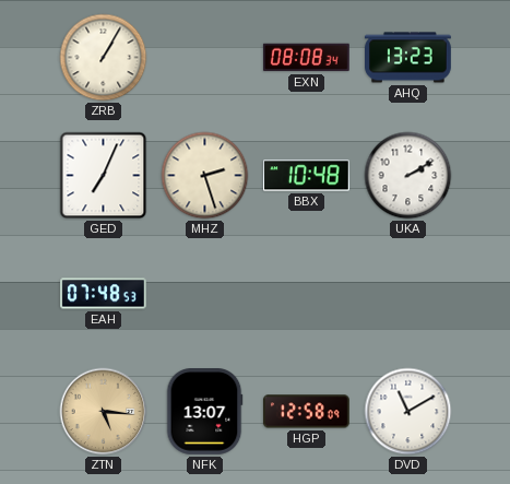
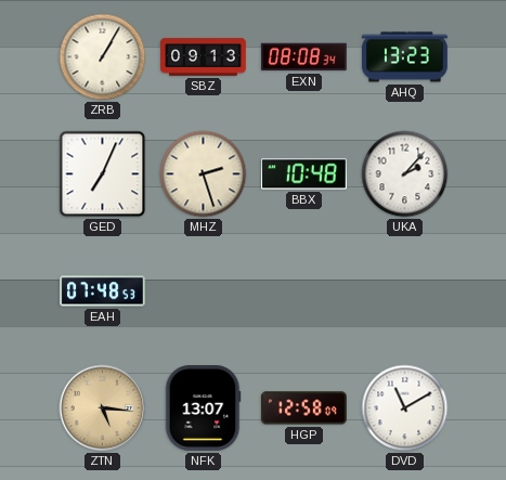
SBZ: none -> 09:13
UKA: 2:10 -> 2:07
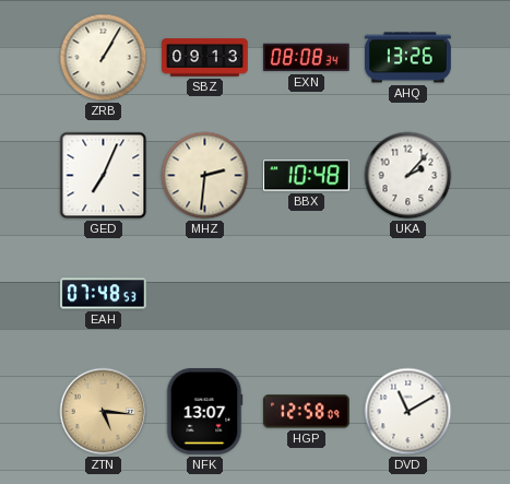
AHQ: 13:23 -> 13:26
MHZ: 2:27 -> 2:31
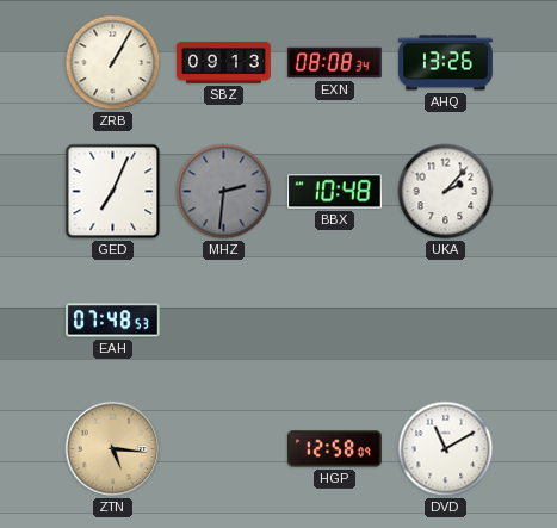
MHZ dial: cream -> grey
NFK: 13:07 -> none
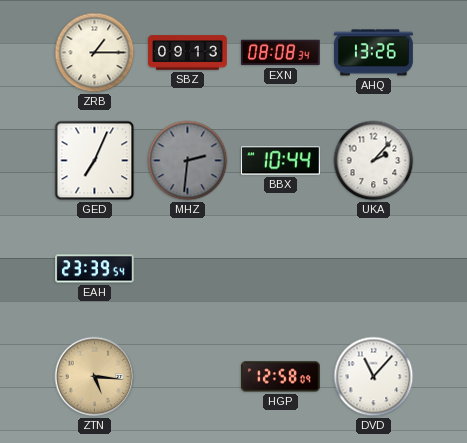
ZRB: 1:05 -> 1:15
BBX: 10:48 -> 10:44
EAH: 07:48 -> 23:39
DVD: 11:10 -> 11:07
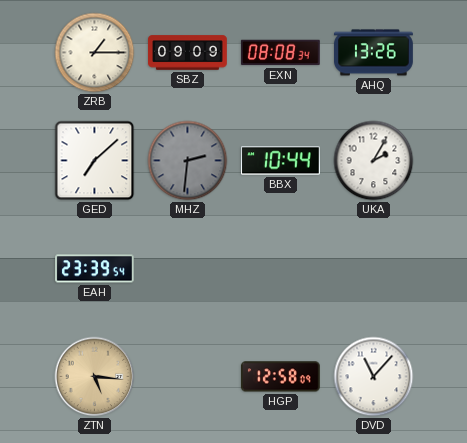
SBZ: 09:13 -> 09:09
GED: 7:04 -> 7:08
UKA: 2:07 -> 2:05
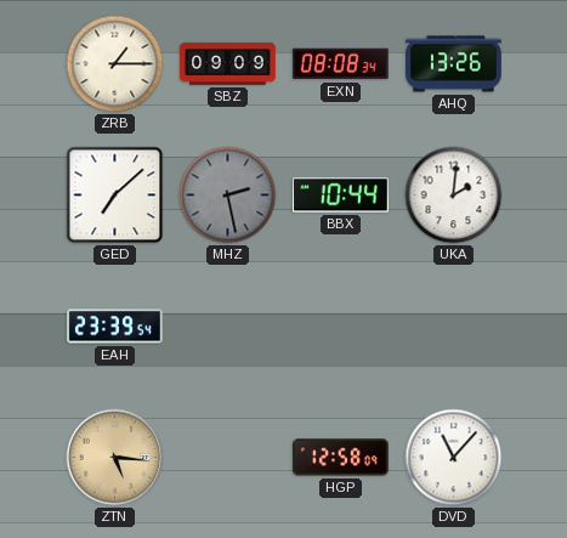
MHZ: 2:31 -> 2:28
UKA: 2:05 -> 2:01
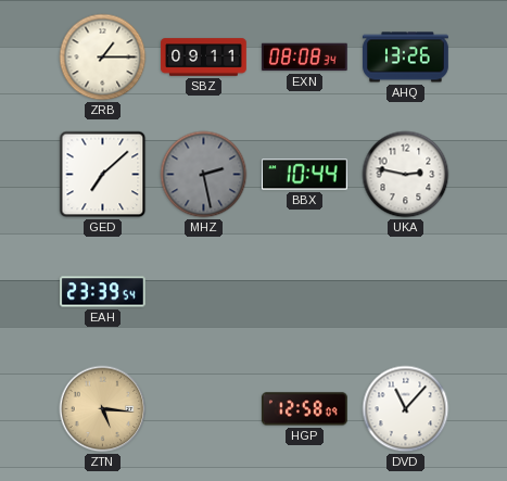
SBZ: 09:09 -> 09:11
UKA: 2:01 -> 2:47
